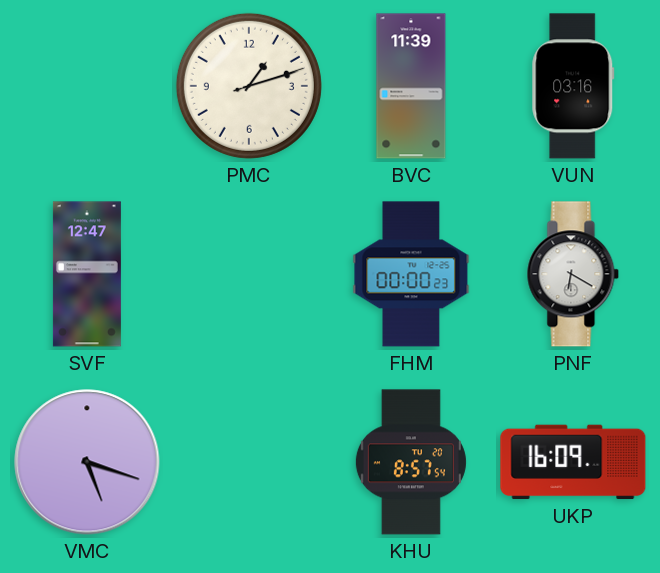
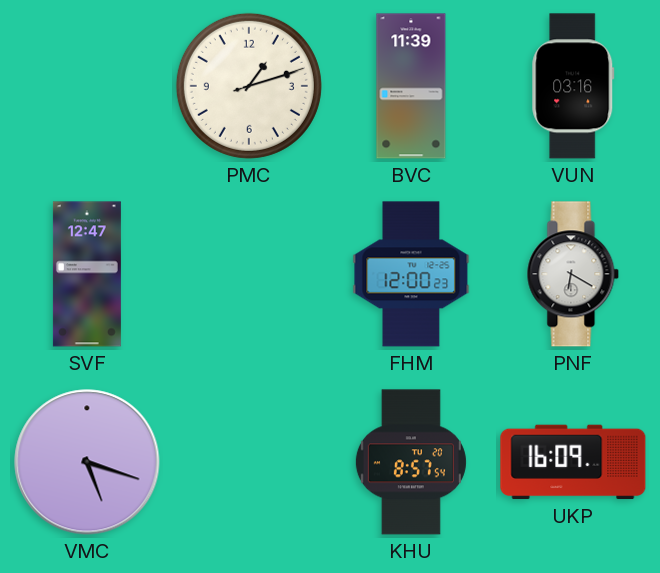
FHM: 00:00 -> 12:00
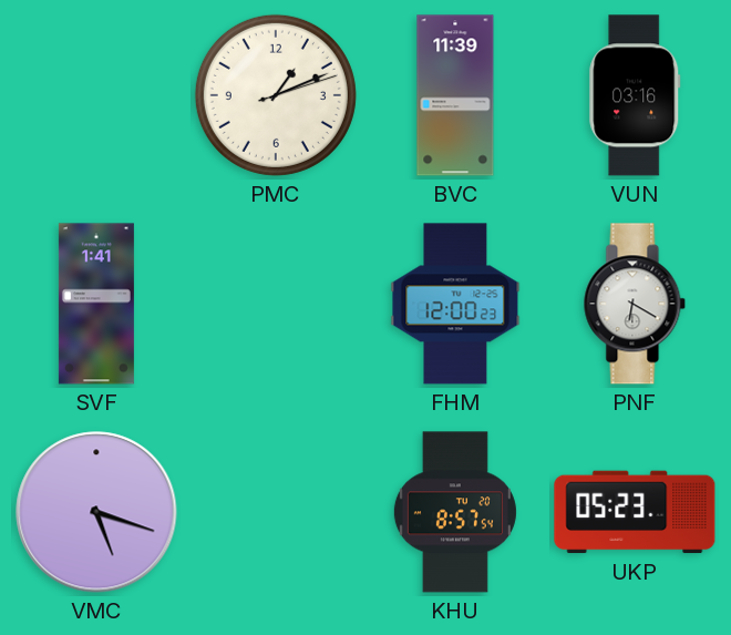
PMC: 1:12 -> 1:11
SVF: 12:47 -> 1:41
UKP: 16:09 -> 05:23
